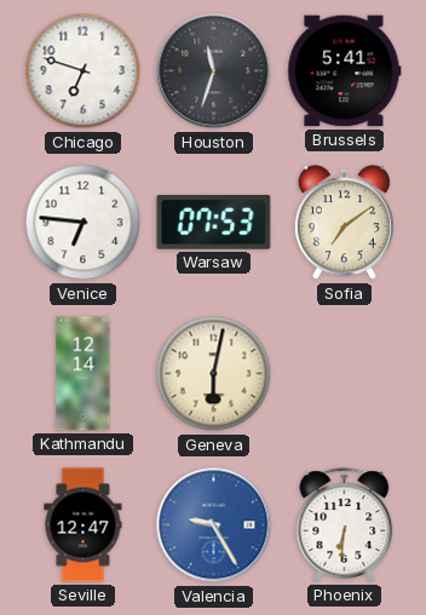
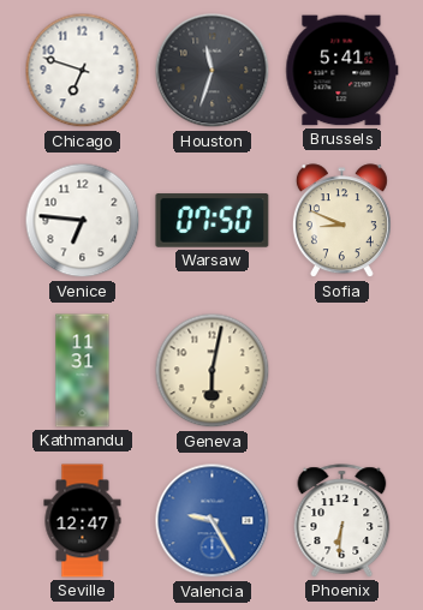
Warsaw: 07:53 -> 07:50
Sofia: 7:09 -> 8:49
Kathmandu: 12:14 -> 11:31
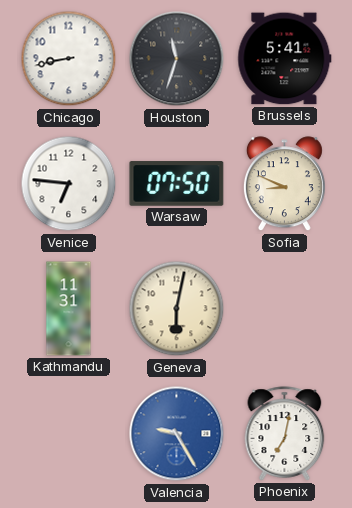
Chicago: 6:48 -> 8:43
Seville: 12:47 -> none
Phoenix: 6:31 -> 7:02
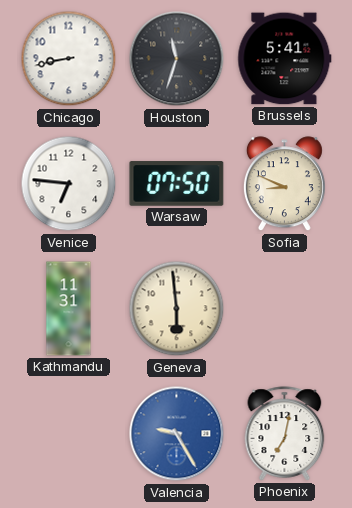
Geneva: 6:02 -> 5:59
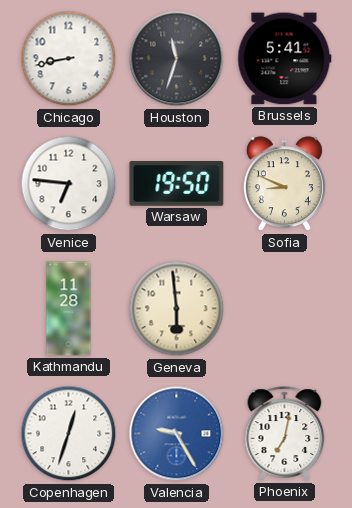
Warsaw: 07:50 -> 19:50
Kathmandu: 11:31 -> 11:28
Copenhagen: none -> 12:33
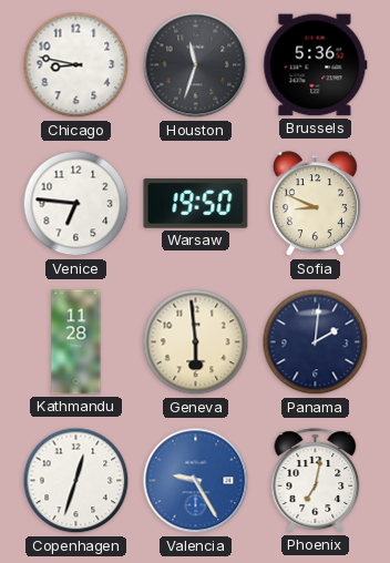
Chicago: 8:43 -> 8:47
Brussels: 5:41 -> 5:36
Panama: none -> 2:01
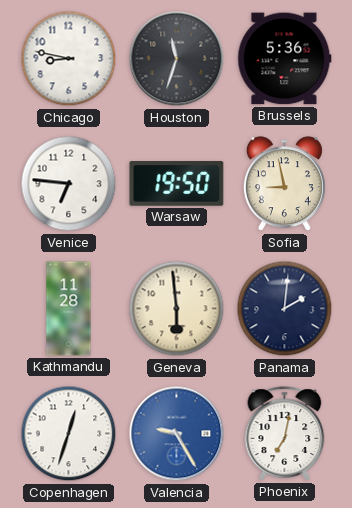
Sofia: 8:49 -> 8:58
